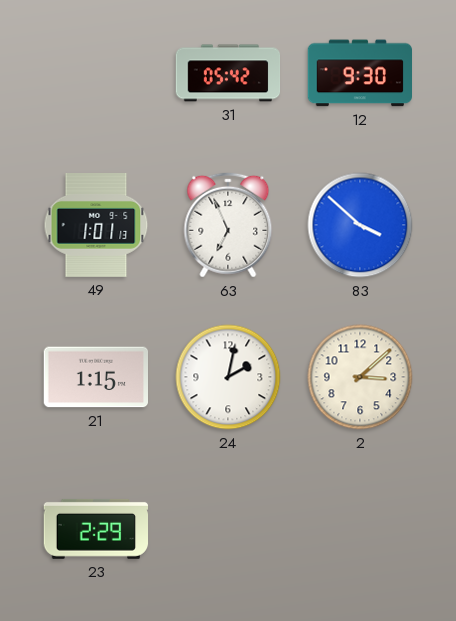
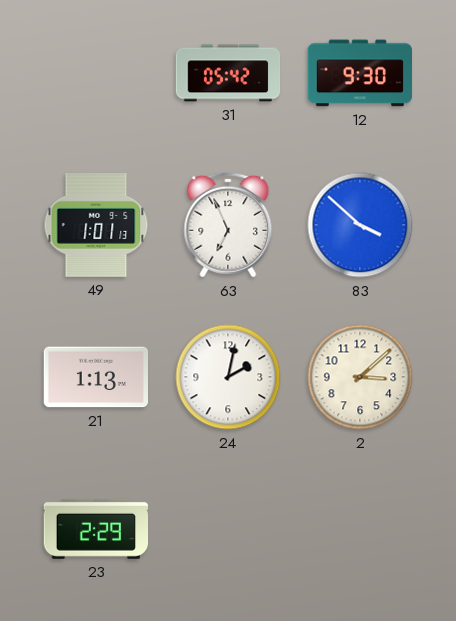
21: 1:15 -> 1:13
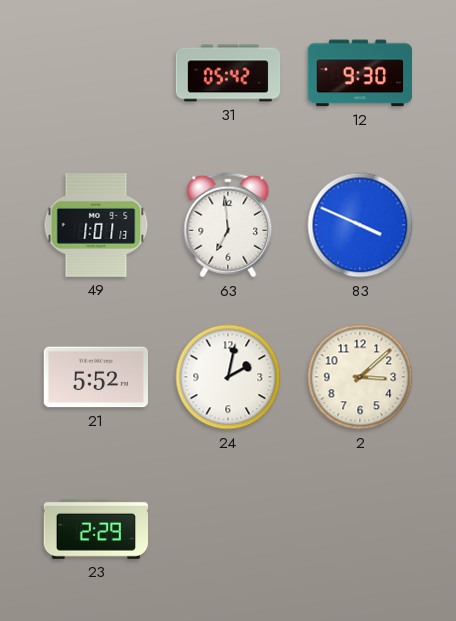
63: 6:56 -> 6:59
83: 3:52 -> 3:49
21: 1:13 -> 5:52
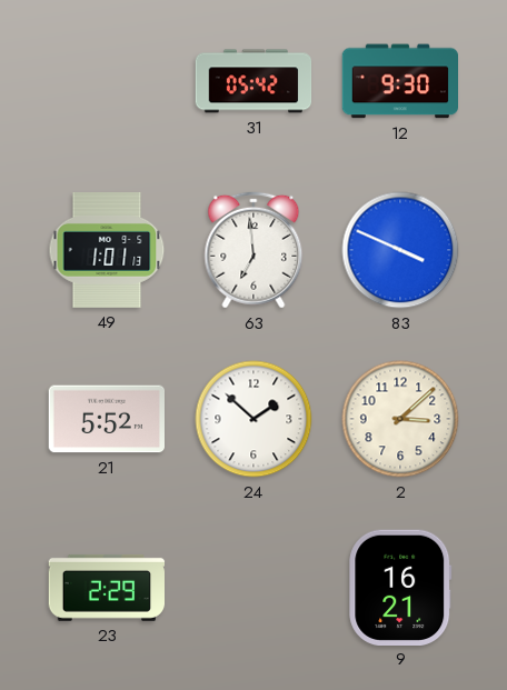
24: 2:02 -> 1:52
9: none -> 16:21
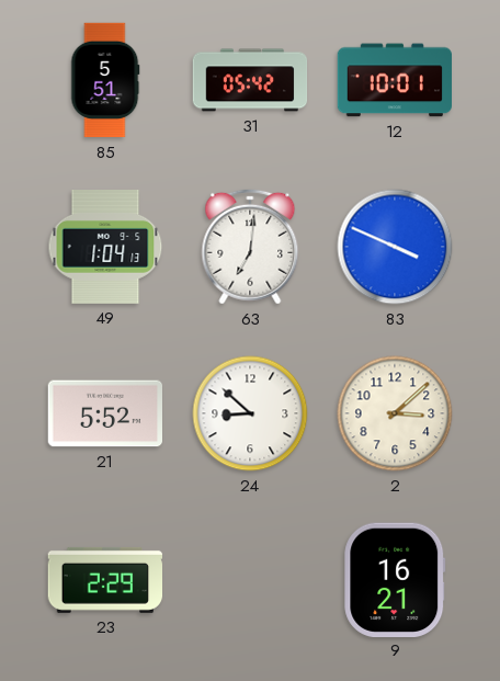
85: none -> 5:51
12: 9:30 -> 10:01
49: 1:01 -> 1:04
63: 6:59 -> 7:01
24: 1:52 -> 8:52
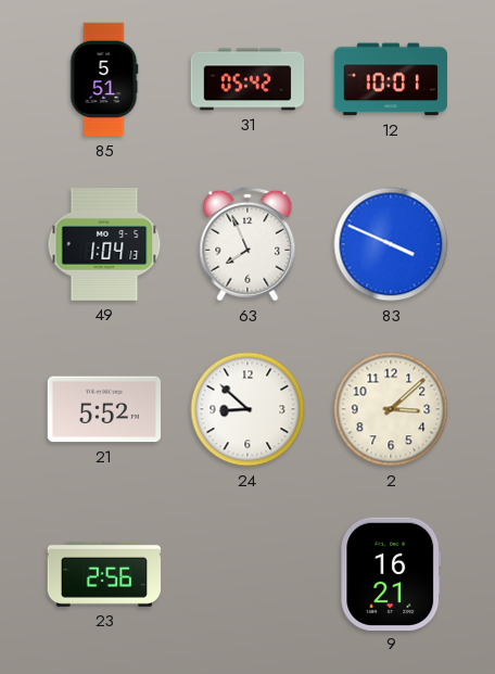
63: 7:01 -> 7:56
23: 2:29 -> 2:56
